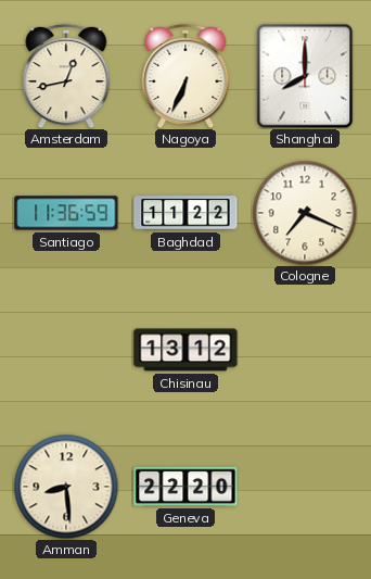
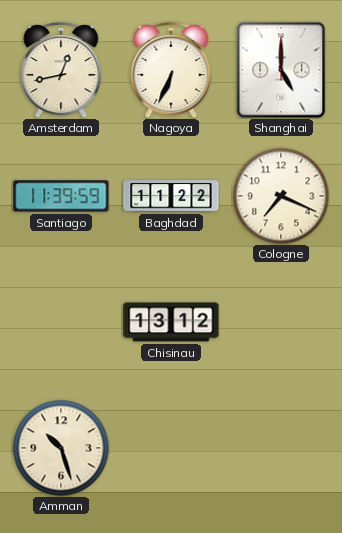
Shanghai: 8:00 -> 5:00
Santiago: 11:36 -> 11:39
Amman: 8:29 -> 10:27
Geneva: 22:20 -> none
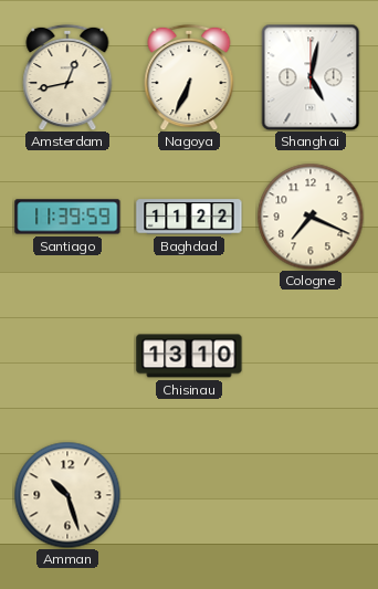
Shanghai: 5:00 -> 5:02
Chisinau: 13:12 -> 13:10
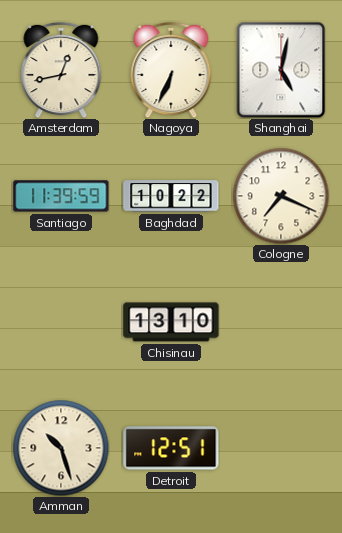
Baghdad: 11:22 -> 10:22
Detroit: none -> 12:51
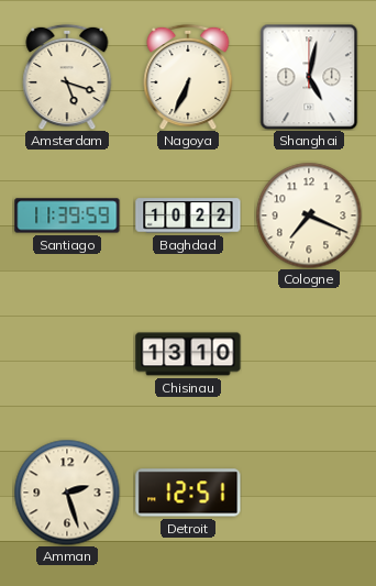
Amsterdam: 12:43 -> 5:18
Amman: 10:27 -> 2:27
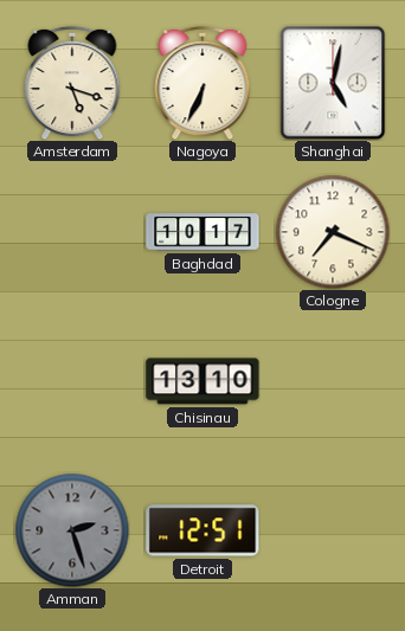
Santiago: 11:39 -> none
Baghdad: 10:22 -> 10:17
Amman dial: cream -> grey
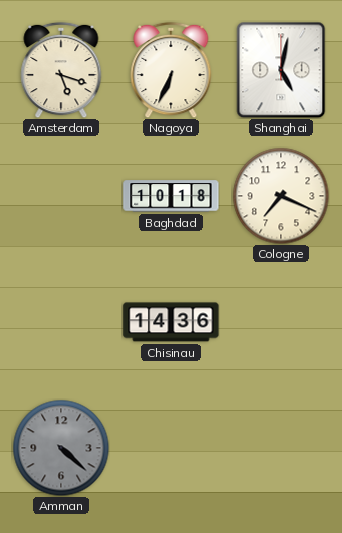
Baghdad: 10:17 -> 10:18
Chisinau: 13:10 -> 14:36
Amman: 2:27 -> 4:22
Detroit: 12:51 -> none
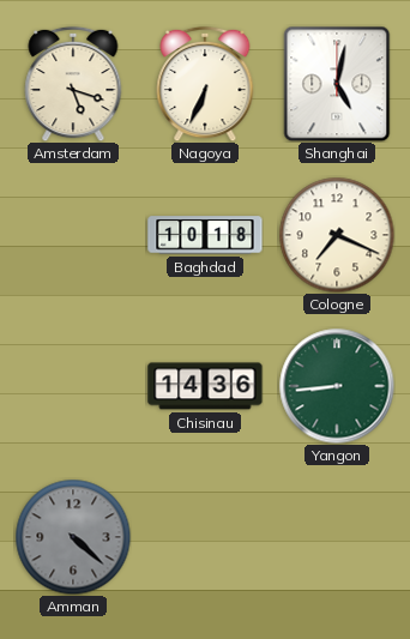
Yangon: none -> 8:44
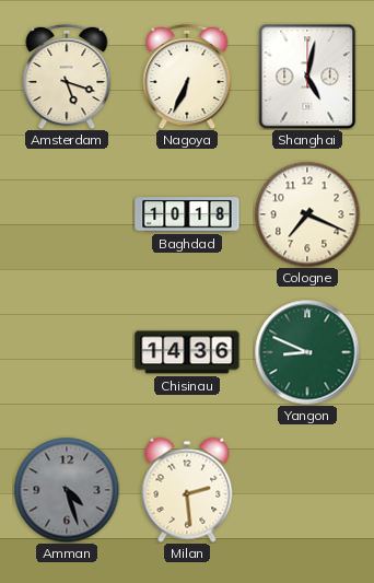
Yangon: 8:44 -> 8:49
Amman: 4:22 -> 4:27
Milan: none -> 2:29
